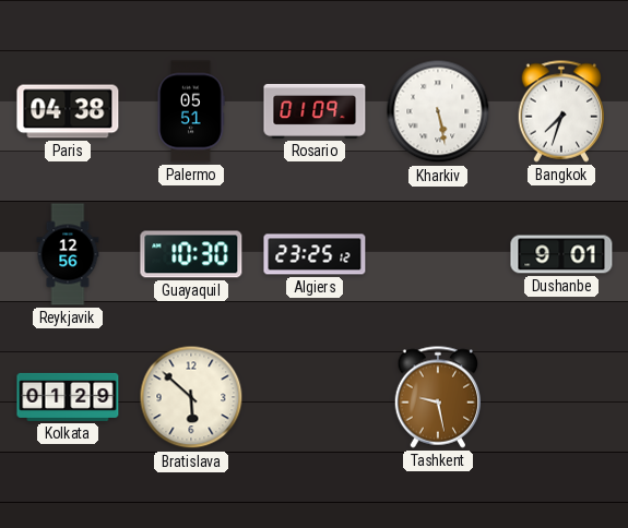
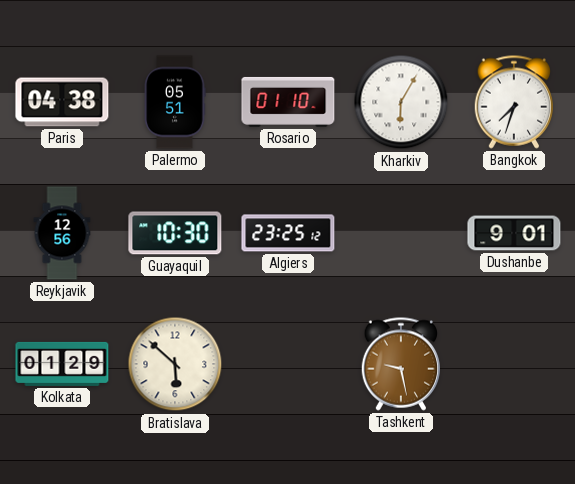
Rosario: 01:09 -> 01:10
Kharkiv: 5:28 -> 6:05
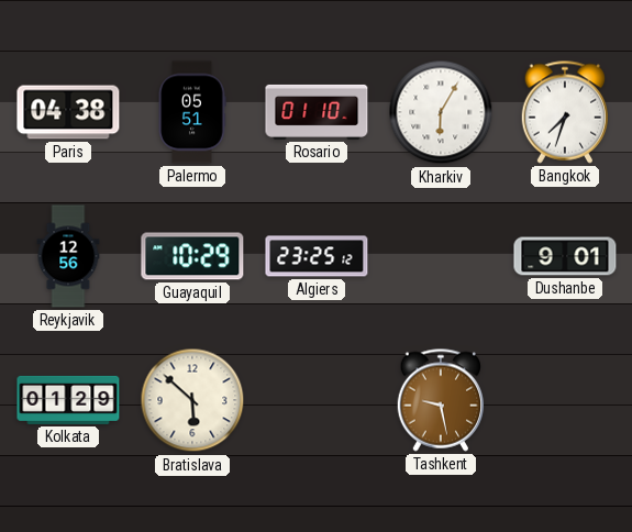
Guayaquil: 10:30 -> 10:29
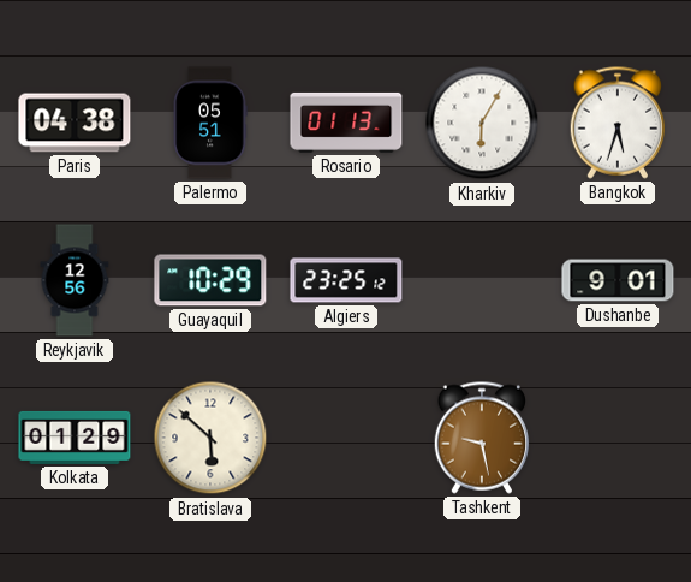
Rosario: 01:10 -> 01:13
Bangkok: 7:33 -> 5:33
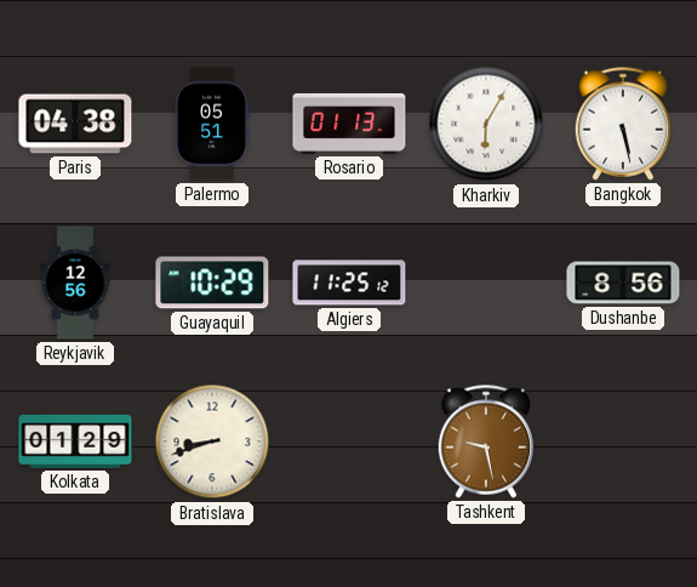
Bangkok: 5:33 -> 5:28
Algiers: 23:25 -> 11:25
Dushanbe: 9:01 -> 8:56
Bratislava: 5:52 -> 8:42
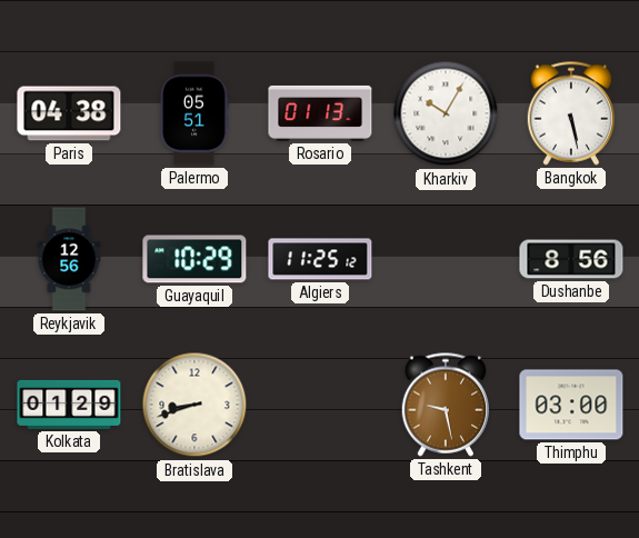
Kharkiv: 6:05 -> 10:05
Thimphu: none -> 03:00
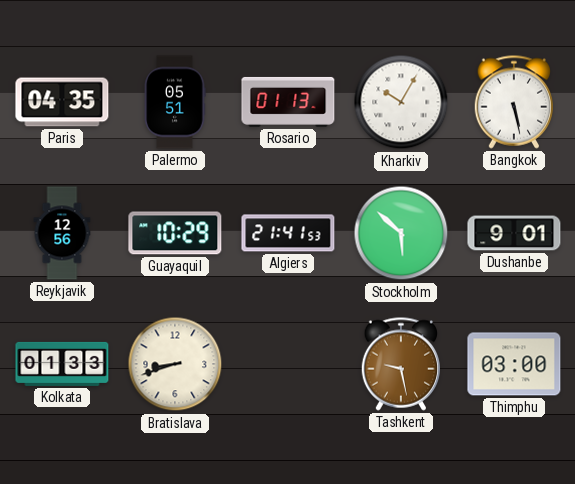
Paris: 04:38 -> 04:35
Algiers: 11:25 -> 21:41
Stockholm: none -> 5:52
Dushanbe: 8:56 -> 9:01
Kolkata: 01:29 -> 01:33
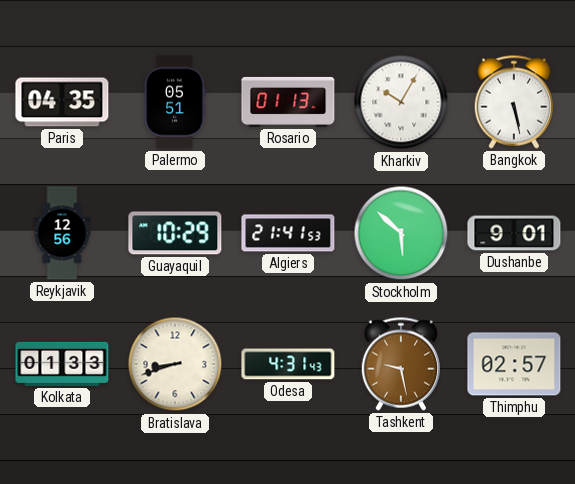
Odesa: none -> 4:31
Thimphu: 03:00 -> 02:57
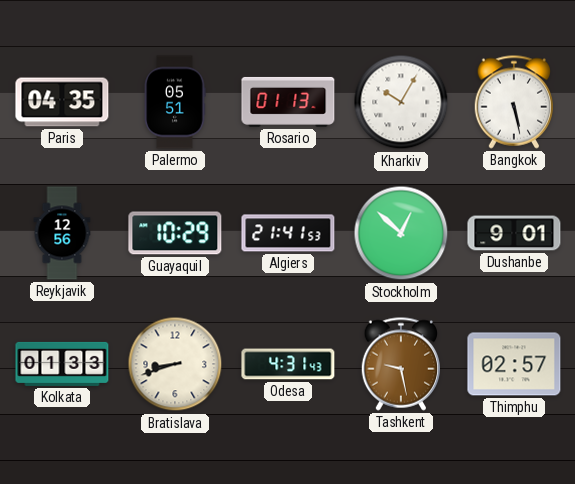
Stockholm: 5:52 -> 12:52
